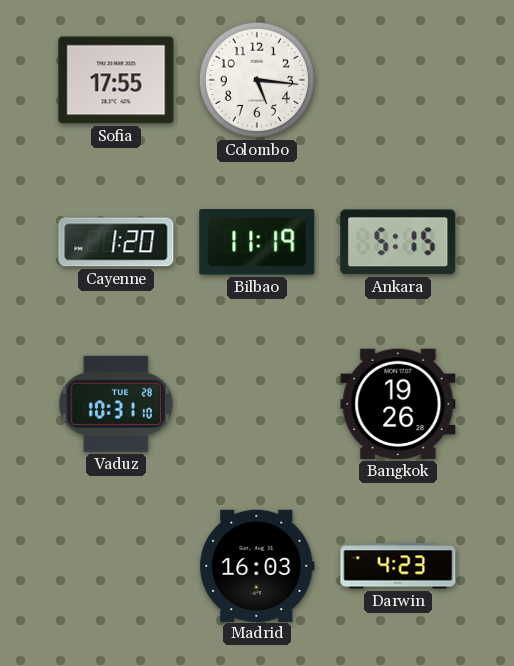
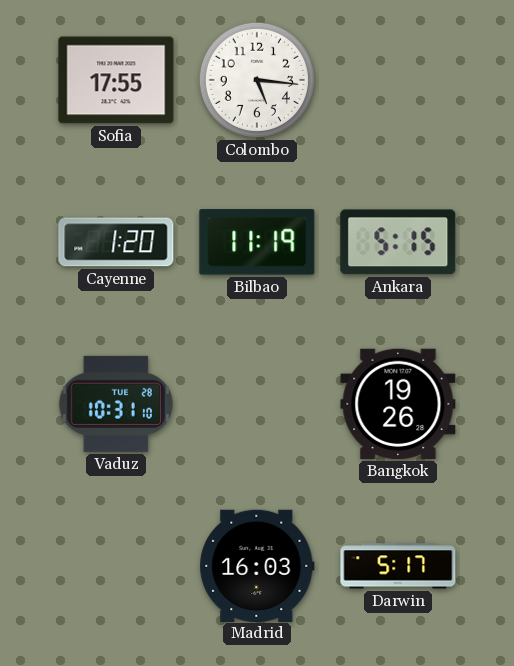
Darwin: 4:23 -> 5:17
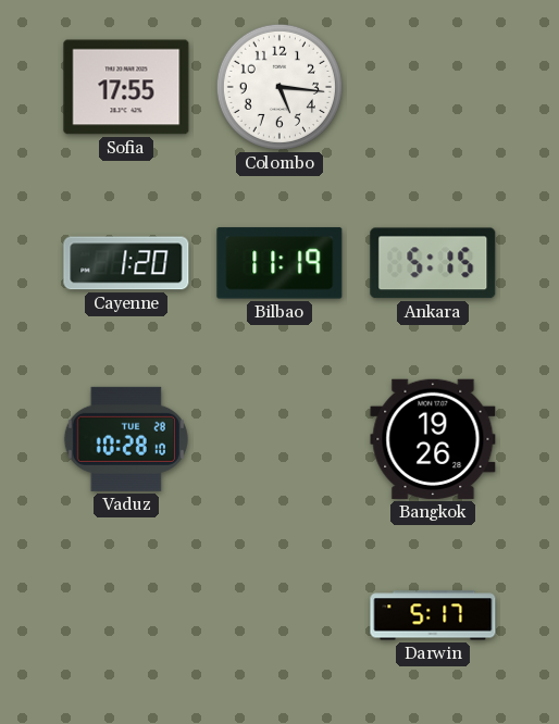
Vaduz: 10:31 -> 10:28
Madrid: 16:03 -> none
